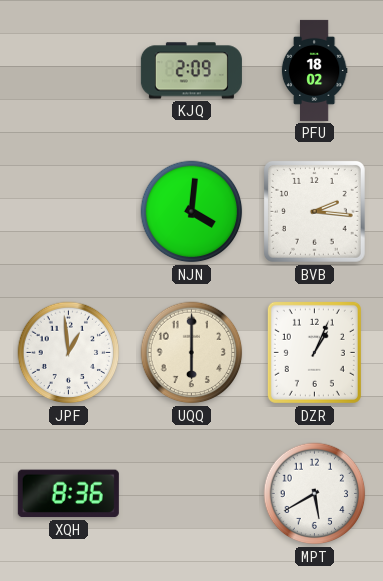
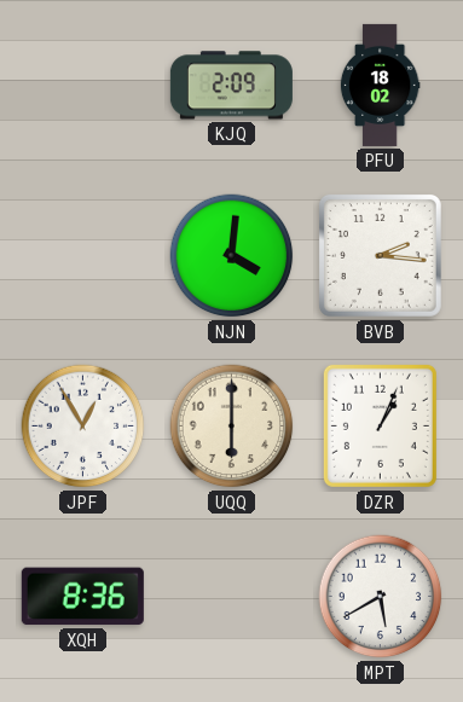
JPF: 12:59 -> 12:55
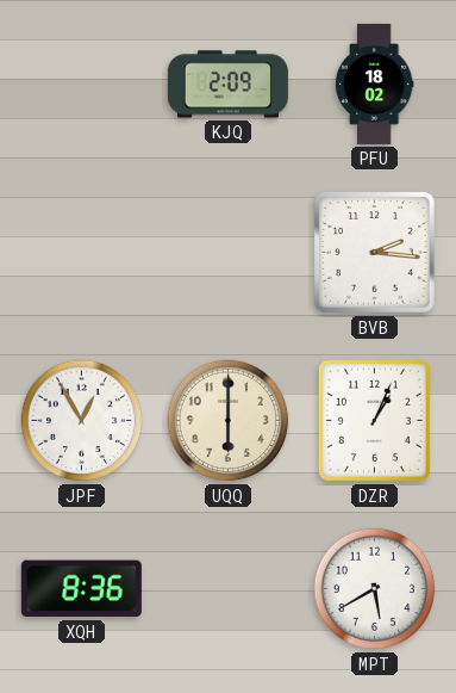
NJN: 4:01 -> none
